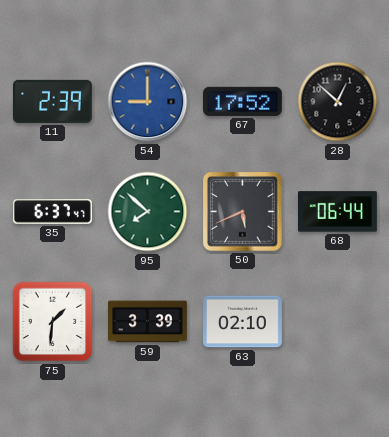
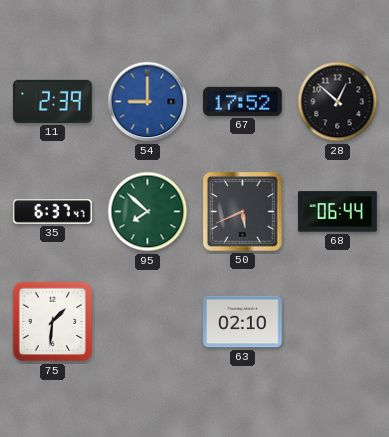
59: 3:39 -> none
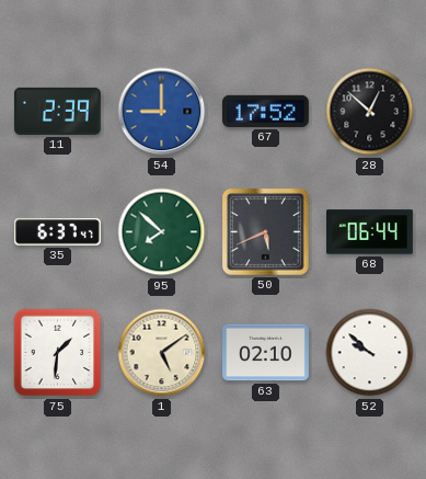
1: none -> 5:09
52: none -> 9:52
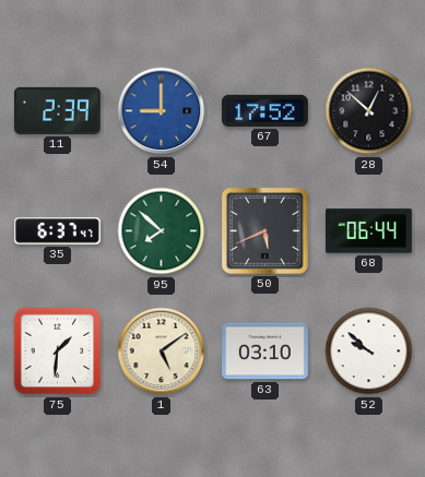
63: 02:10 -> 03:10
